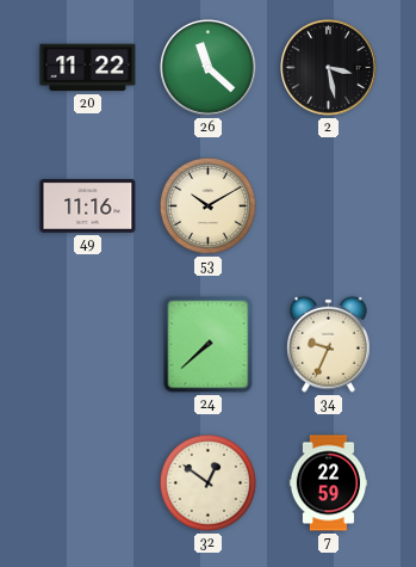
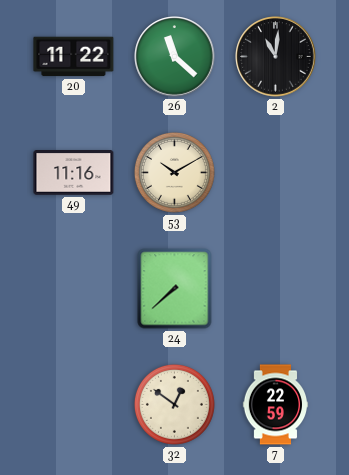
2: 3:28 -> 11:01
34: 9:34 -> none
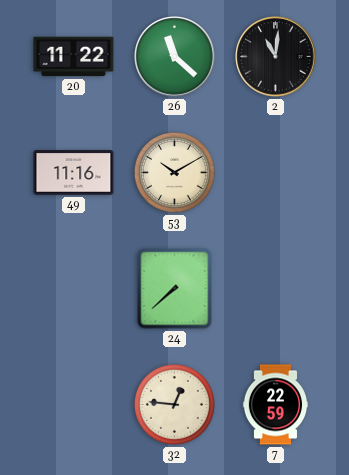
32: 12:51 -> 12:46
